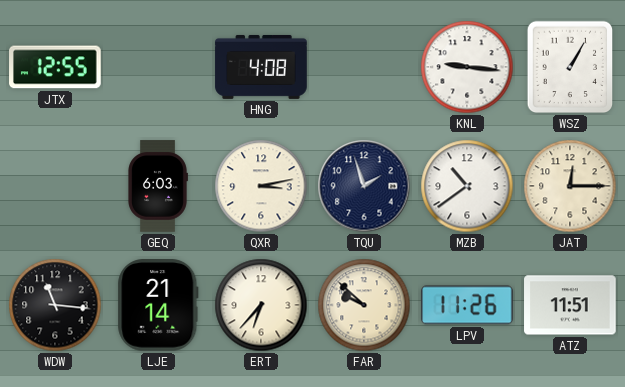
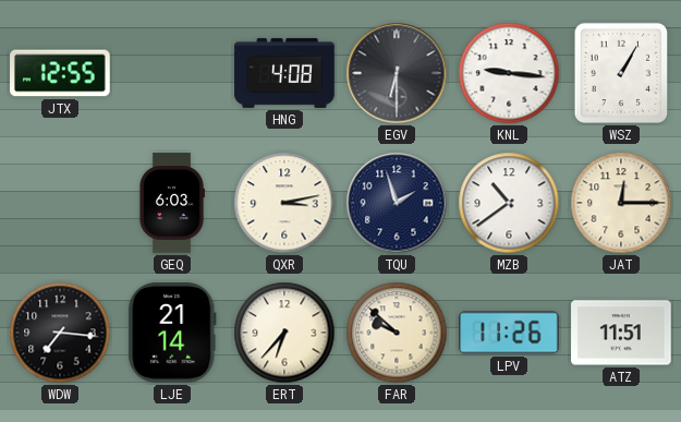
EGV: none -> 6:30
WDW: 11:16 -> 7:16
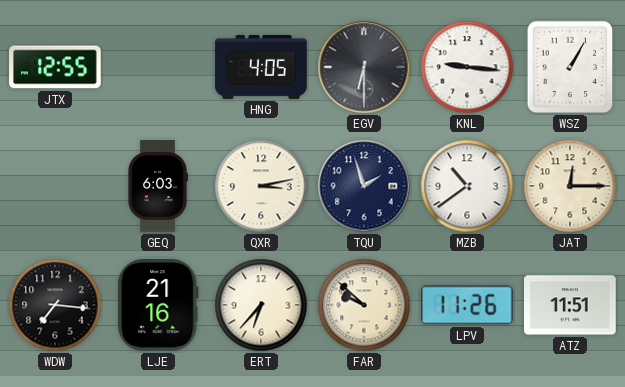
HNG: 4:08 -> 4:05
LJE: 21:14 -> 21:16
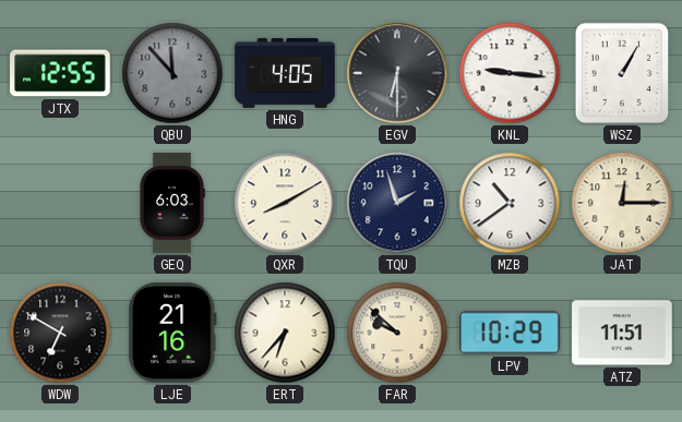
QBU: none -> 11:53
QXR: 3:13 -> 8:10
WDW: 7:16 -> 6:50
LPV: 11:26 -> 10:29
